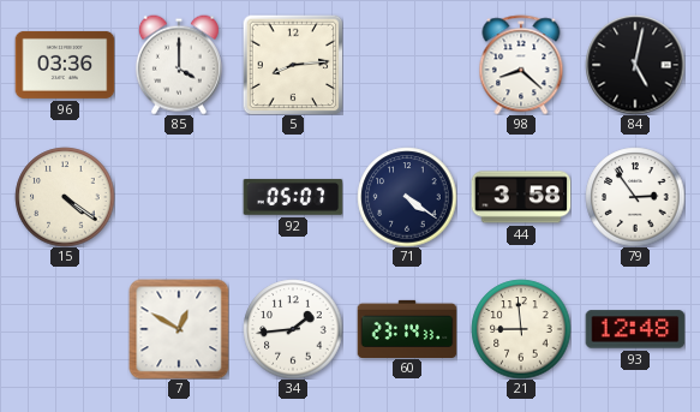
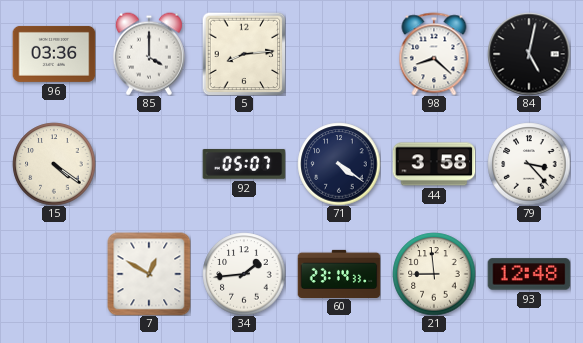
79: 2:54 -> 3:23
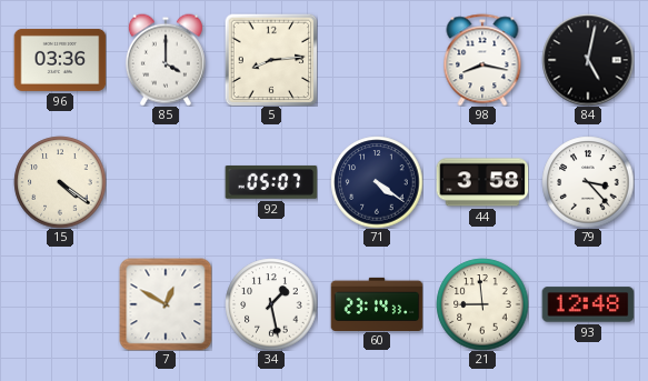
98: 8:22 -> 8:17
34: 1:44 -> 1:28
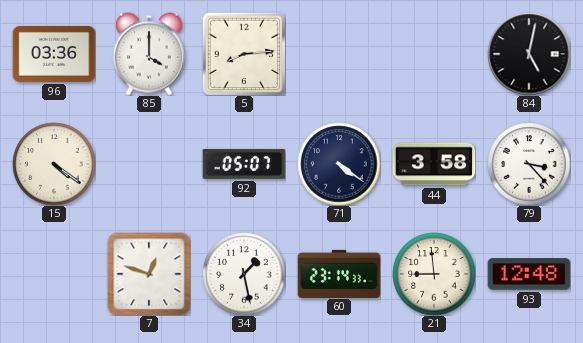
98: 8:17 -> none
7: 12:50 -> 12:48
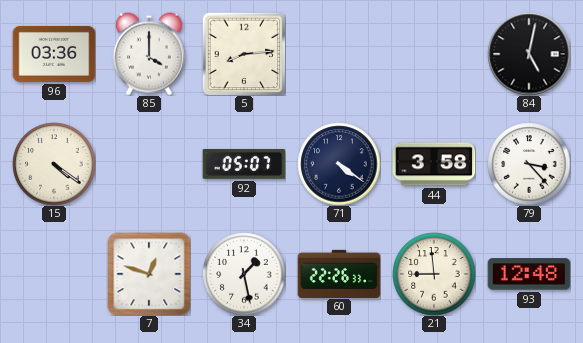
60: 23:14 -> 22:26
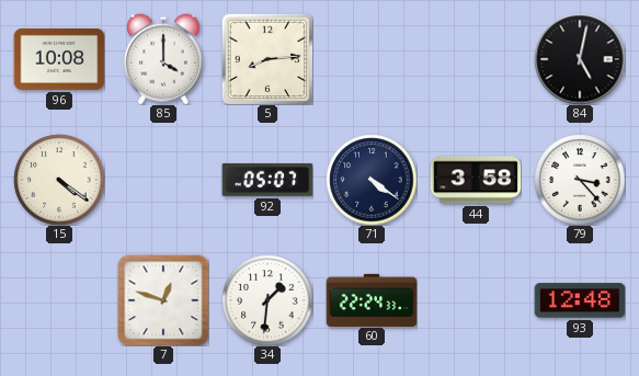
96: 03:36 -> 10:08
34: 1:28 -> 1:31
60: 22:26 -> 22:24
21: 8:59 -> none
